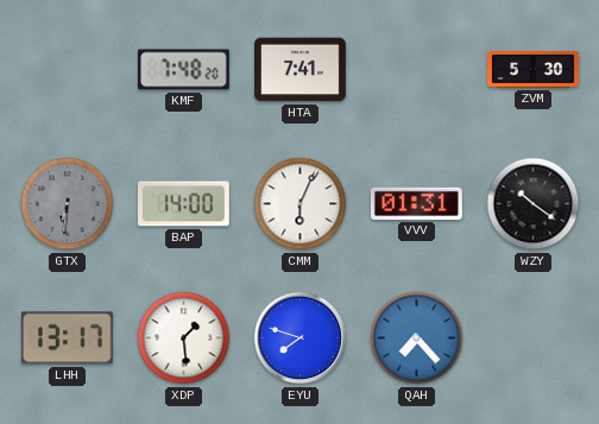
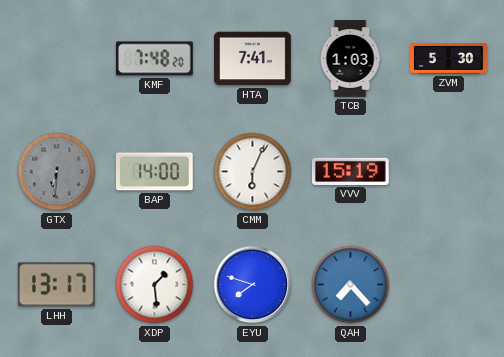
TCB: none -> 1:03
VVV: 01:31 -> 15:19
WZY: 10:21 -> none
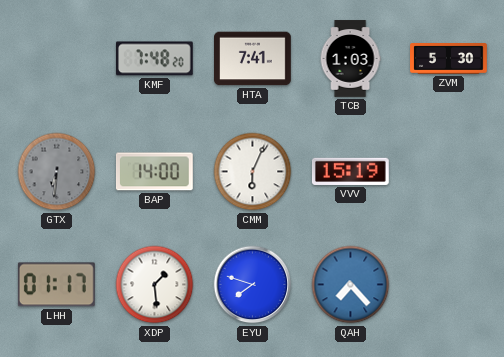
LHH: 13:17 -> 01:17
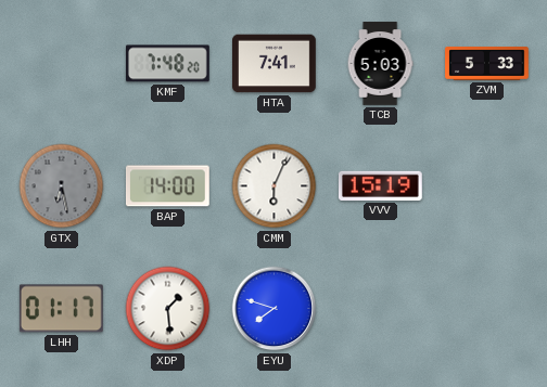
TCB: 1:03 -> 5:03
ZVM: 5:30 -> 5:33
GTX: 6:31 -> 6:28
QAH: 7:23 -> none
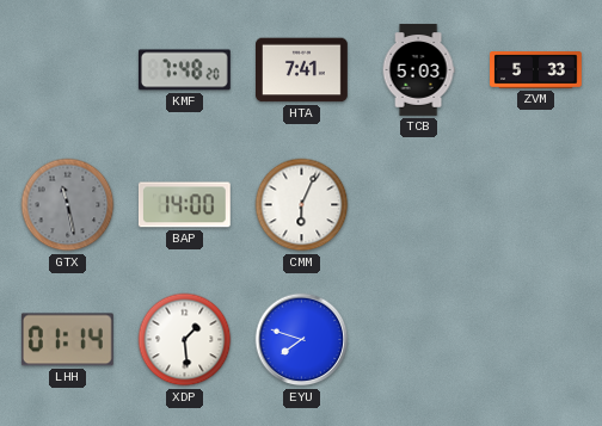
GTX: 6:28 -> 11:28
VVV: 15:19 -> none
LHH: 01:17 -> 01:14
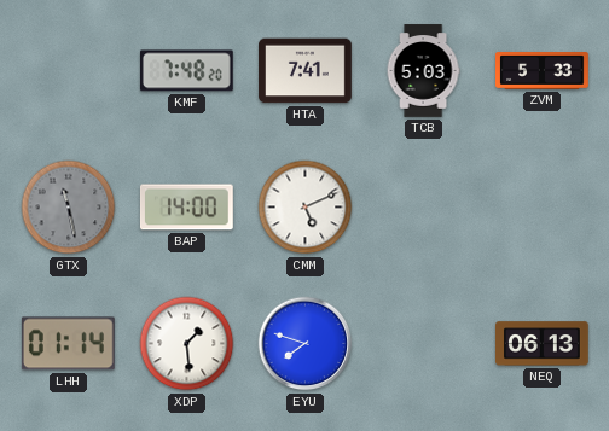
CMM: 6:04 -> 5:11
NEQ: none -> 06:13
